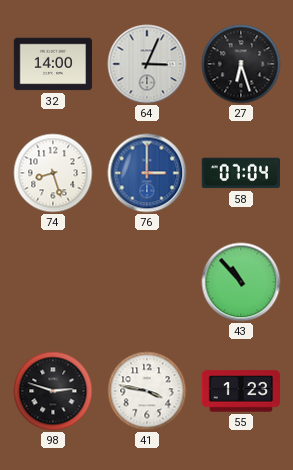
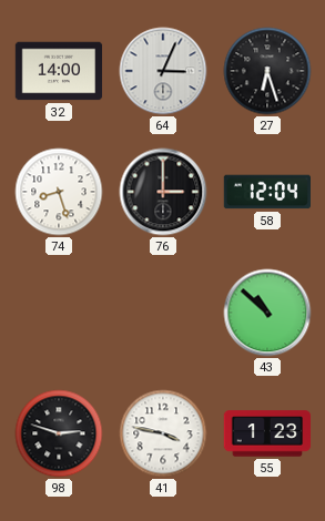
76 dial: blue -> black
58: 07:04 -> 12:04
43: 10:53 -> 10:52
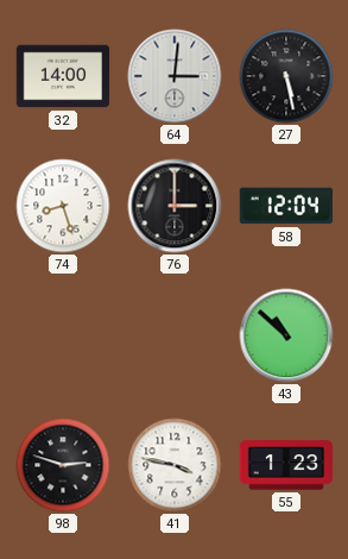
64: 3:04 -> 3:01
27: 6:27 -> 5:28
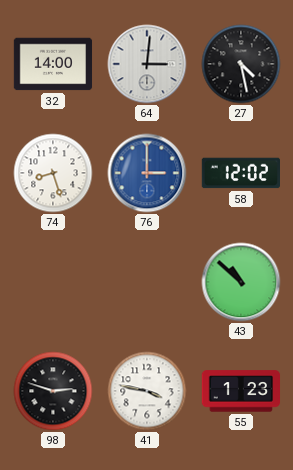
27: 5:28 -> 4:28
76 dial: black -> blue
58: 12:04 -> 12:02
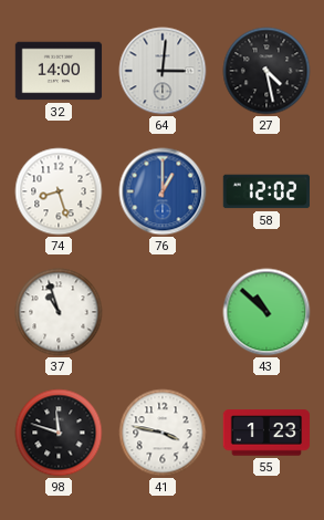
76: 3:00 -> 1:00
37: none -> 10:57
98: 2:48 -> 11:48
